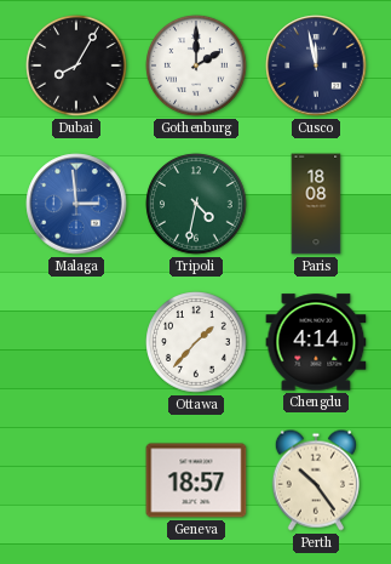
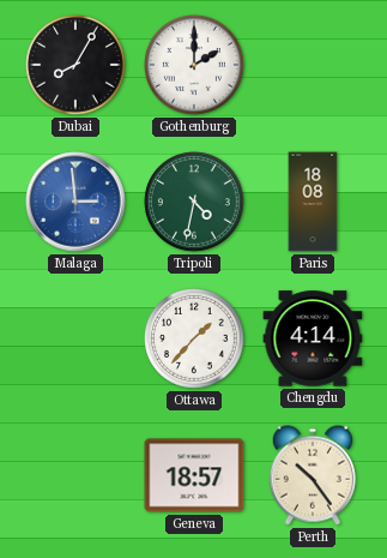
Cusco: 11:58 -> none
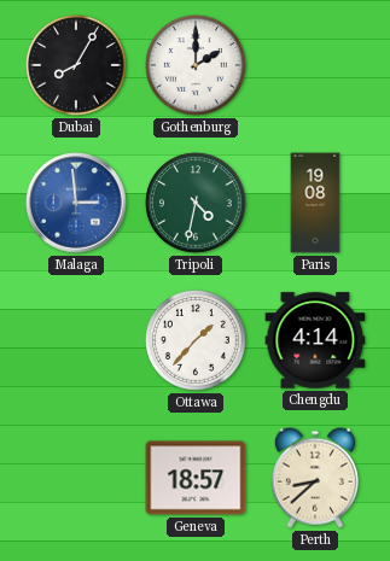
Paris: 18:08 -> 19:08
Perth: 10:24 -> 8:38
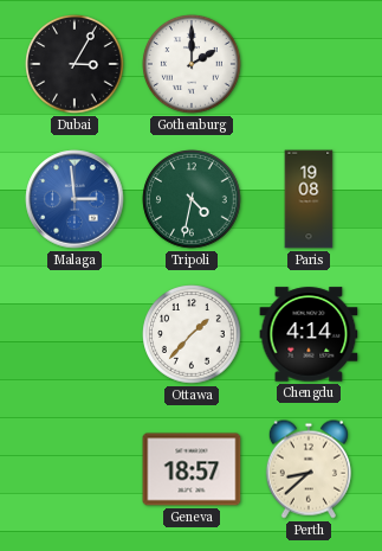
Dubai: 8:05 -> 3:05
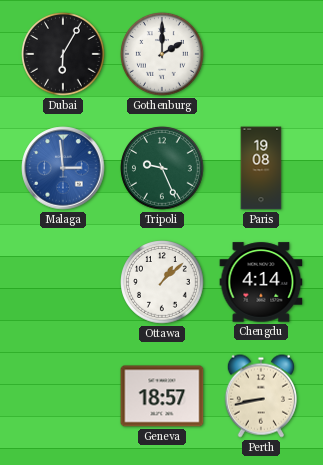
Dubai: 3:05 -> 6:05
Tripoli: 4:32 -> 9:26
Ottawa: 1:37 -> 1:08
Perth: 8:38 -> 8:43
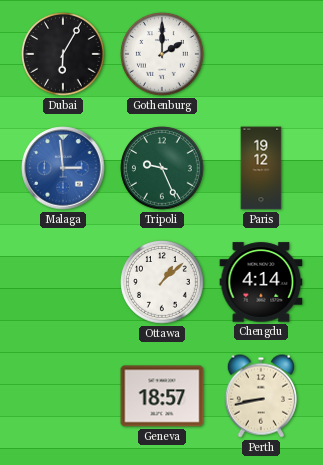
Paris: 19:08 -> 19:12
